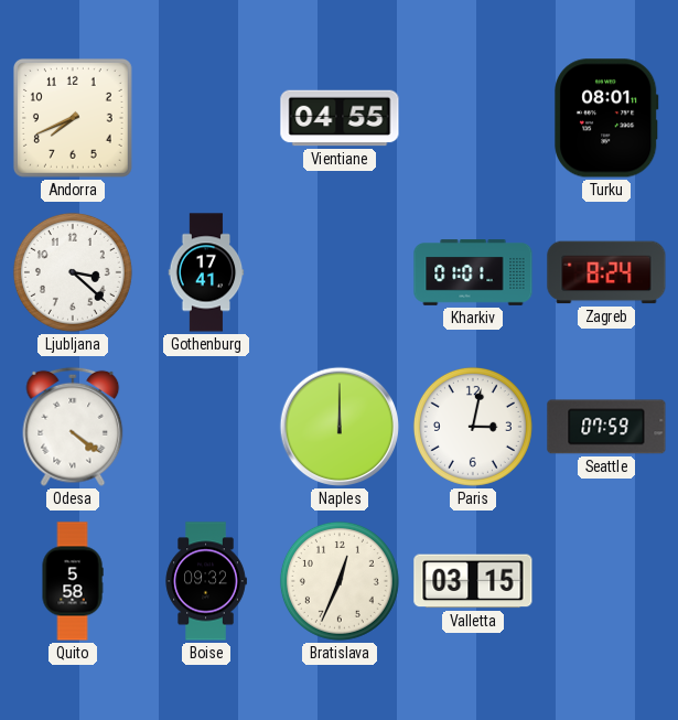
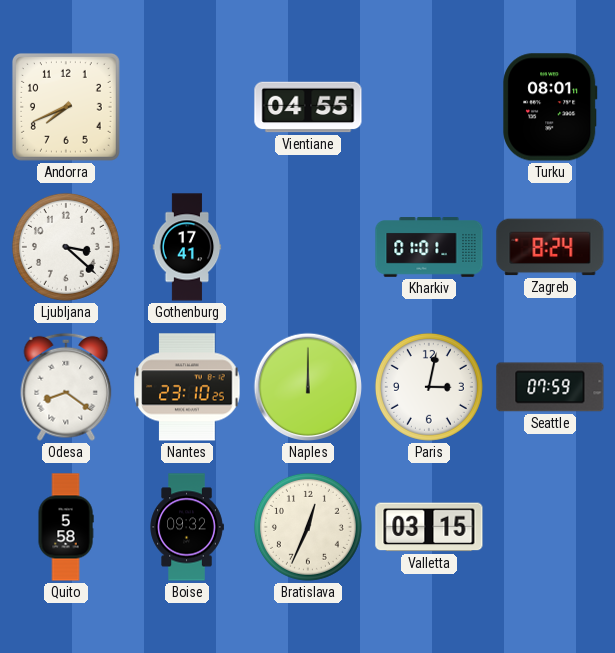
Odesa: 4:21 -> 8:21
Nantes: none -> 23:10
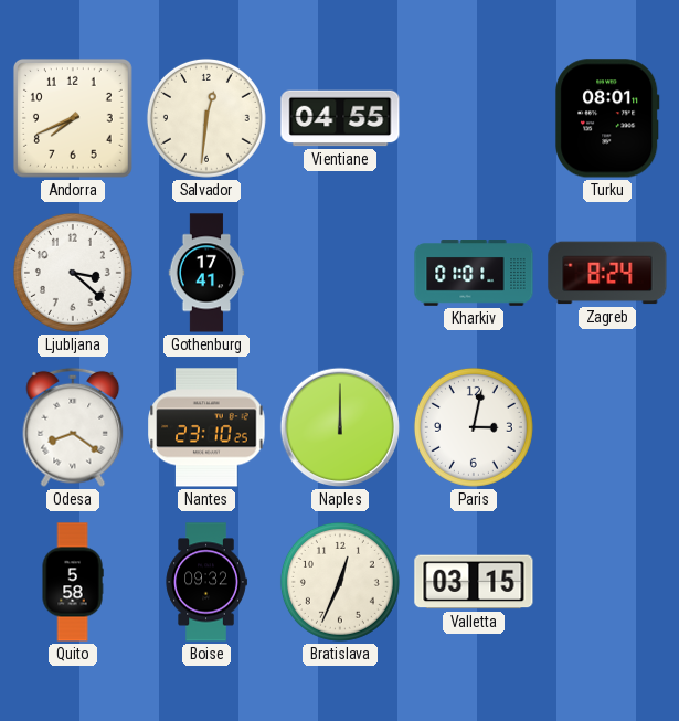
Salvador: none -> 12:31
Seattle: 07:59 -> none
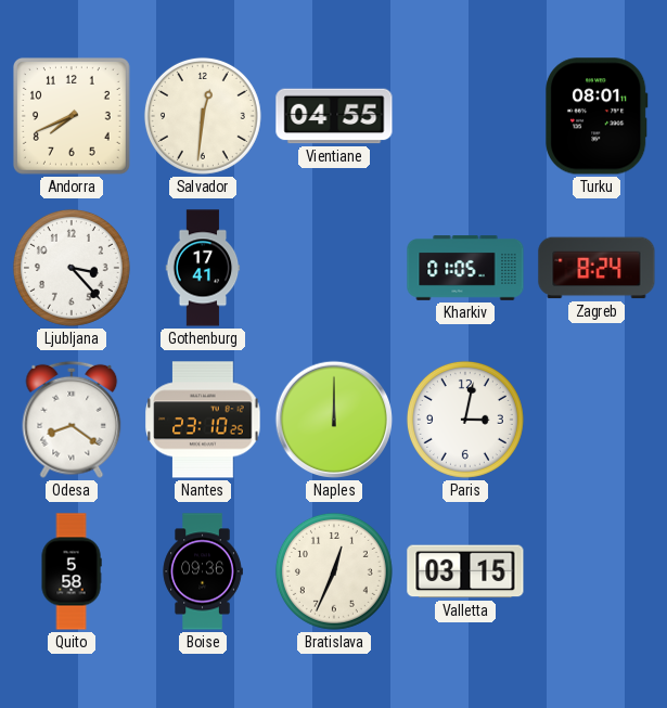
Ljubljana: 3:22 -> 3:23
Kharkiv: 01:01 -> 01:05
Boise: 09:32 -> 09:36
